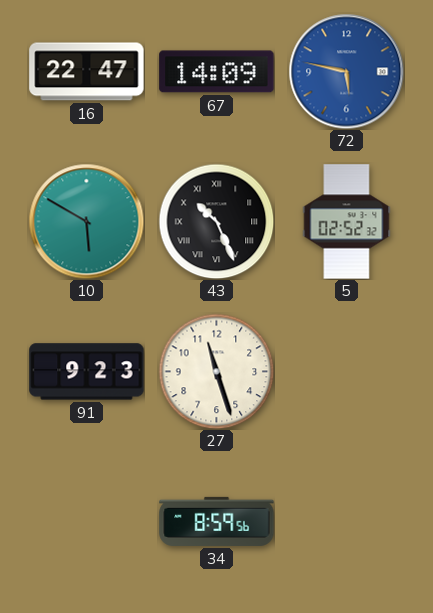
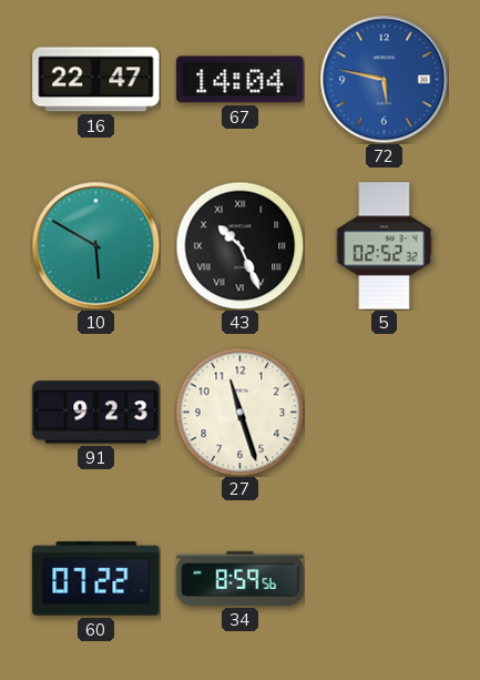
67: 14:09 -> 14:04
60: none -> 07:22
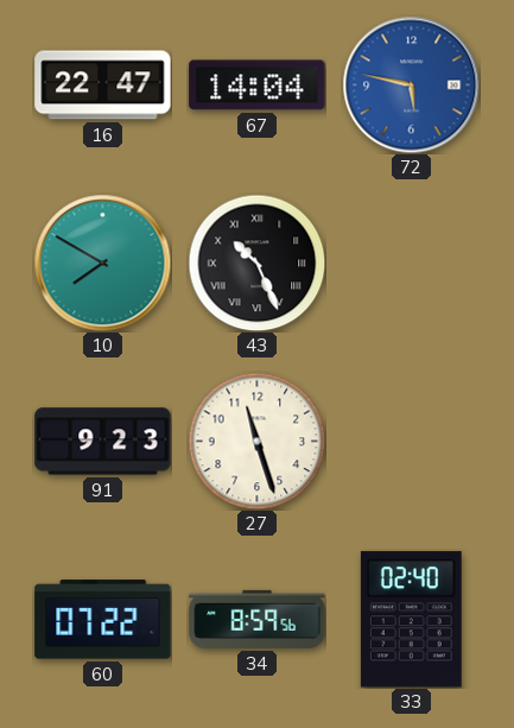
10: 5:50 -> 7:50
5: 02:52 -> none
33: none -> 02:40
